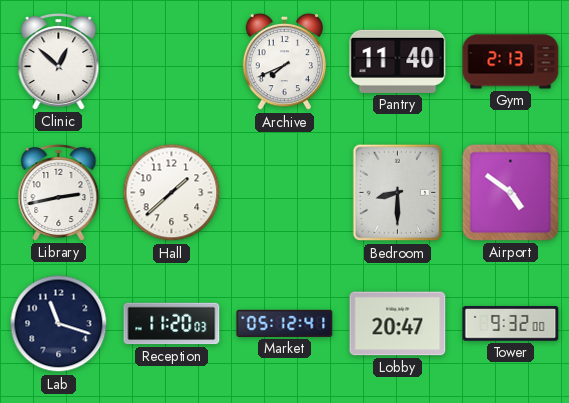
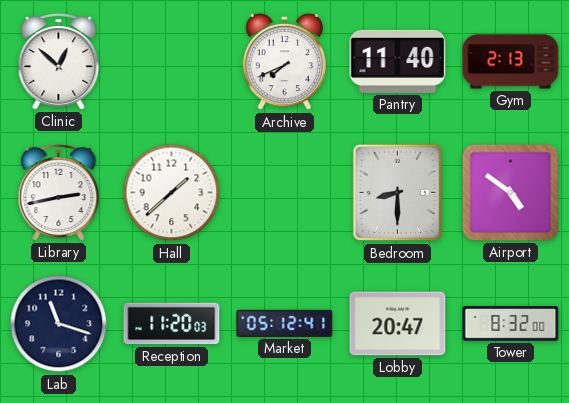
Tower: 9:32 -> 8:32
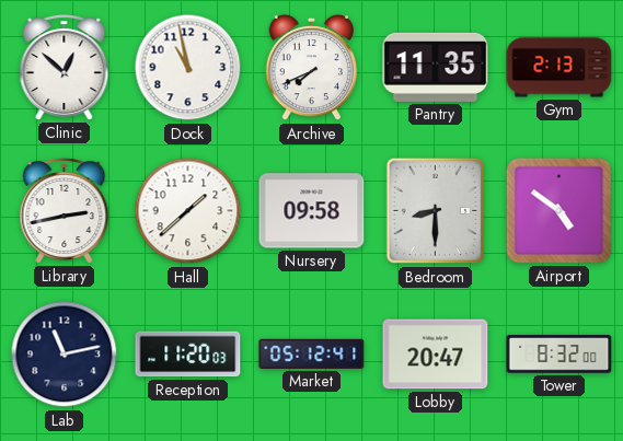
Dock: none -> 10:58
Pantry: 11:40 -> 11:35
Nursery: none -> 09:58
Lab: 11:18 -> 11:13
